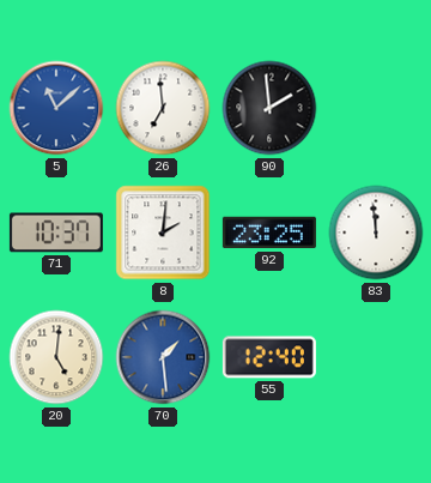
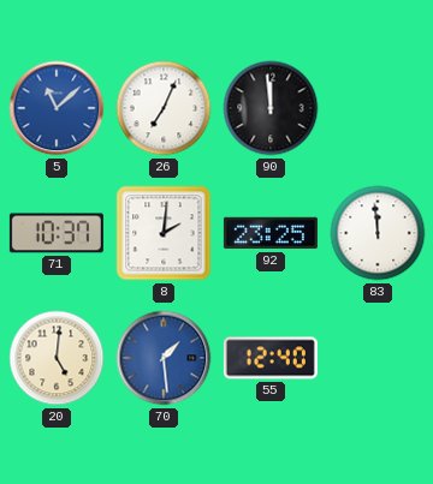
26: 6:59 -> 7:04
90: 1:59 -> 11:59
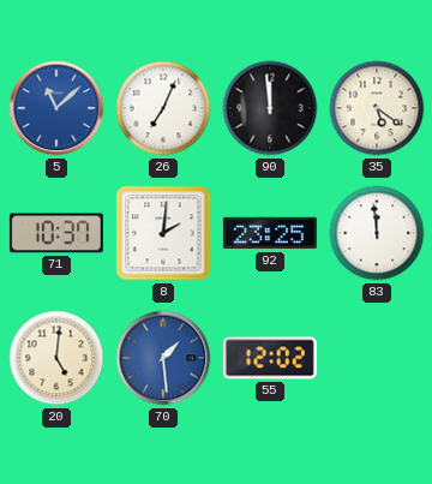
35: none -> 5:21
55: 12:40 -> 12:02
